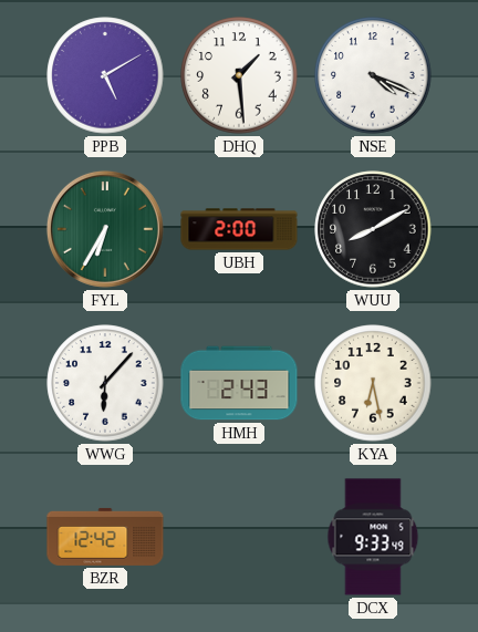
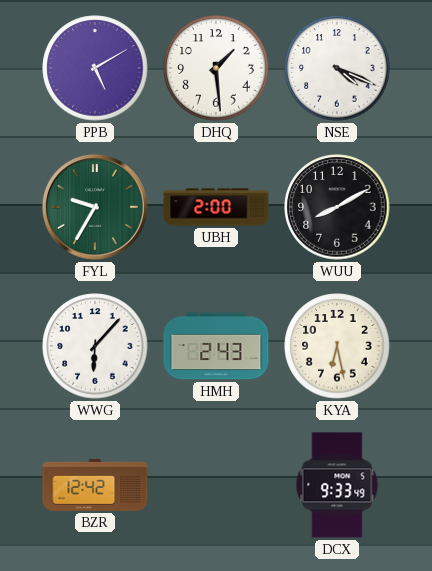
FYL: 6:35 -> 9:35
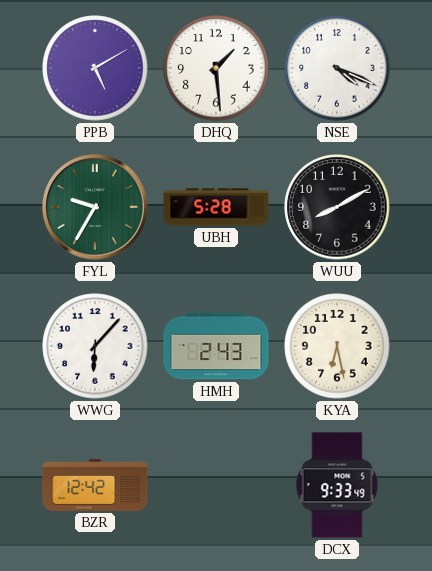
UBH: 2:00 -> 5:28
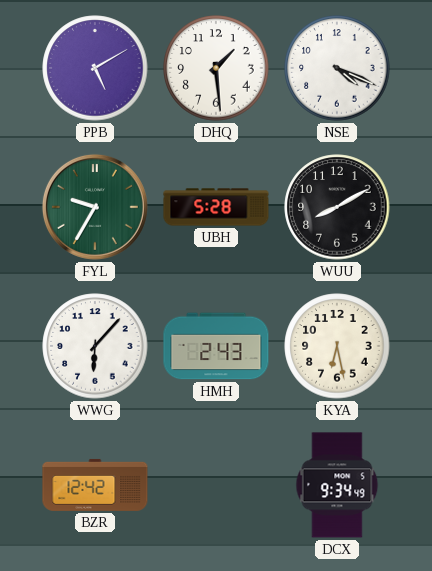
DCX: 9:33 -> 9:34
